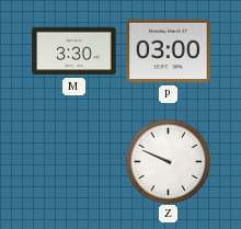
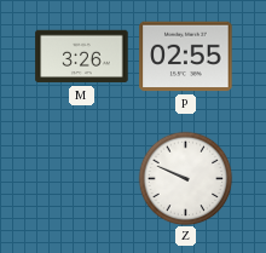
M: 3:30 -> 3:26
P: 03:00 -> 02:55
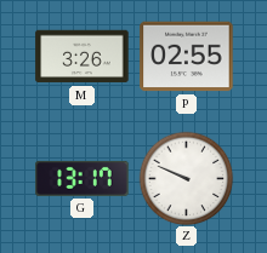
G: none -> 13:17
